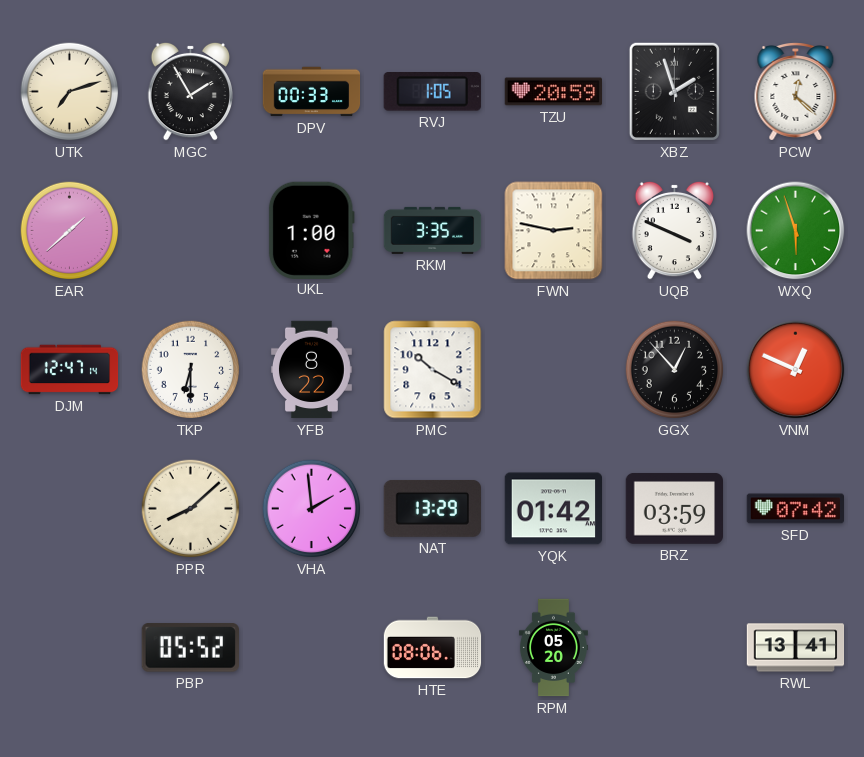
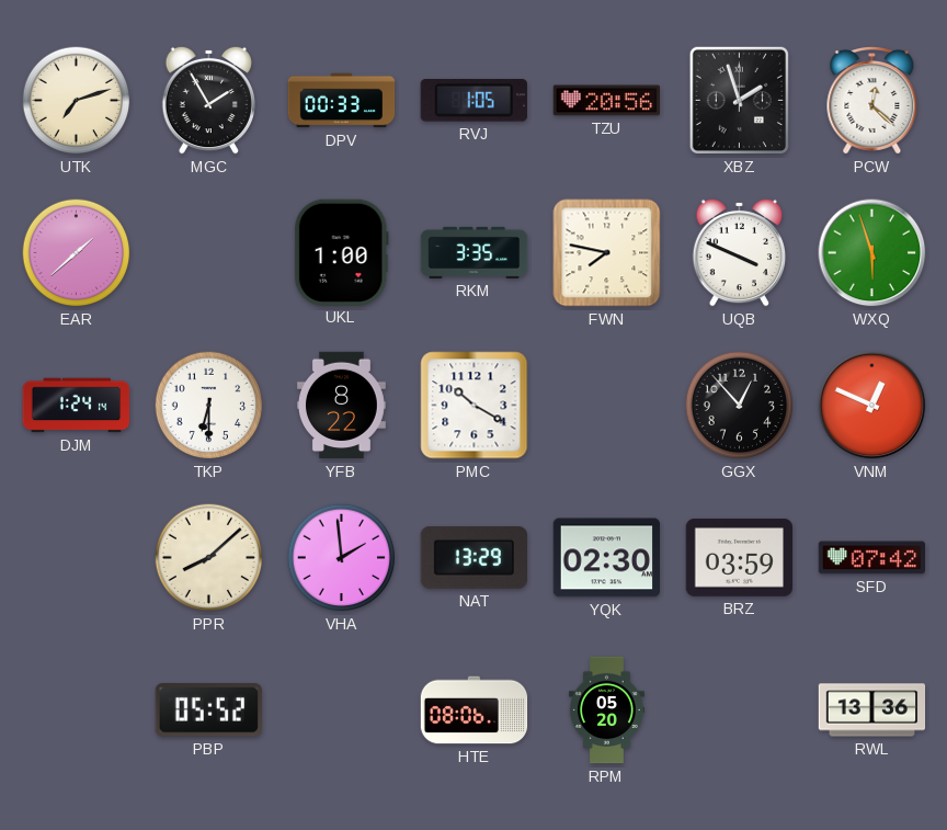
TZU: 20:59 -> 20:56
FWN: 2:47 -> 7:47
DJM: 12:47 -> 1:24
YQK: 01:42 -> 02:30
RWL: 13:41 -> 13:36
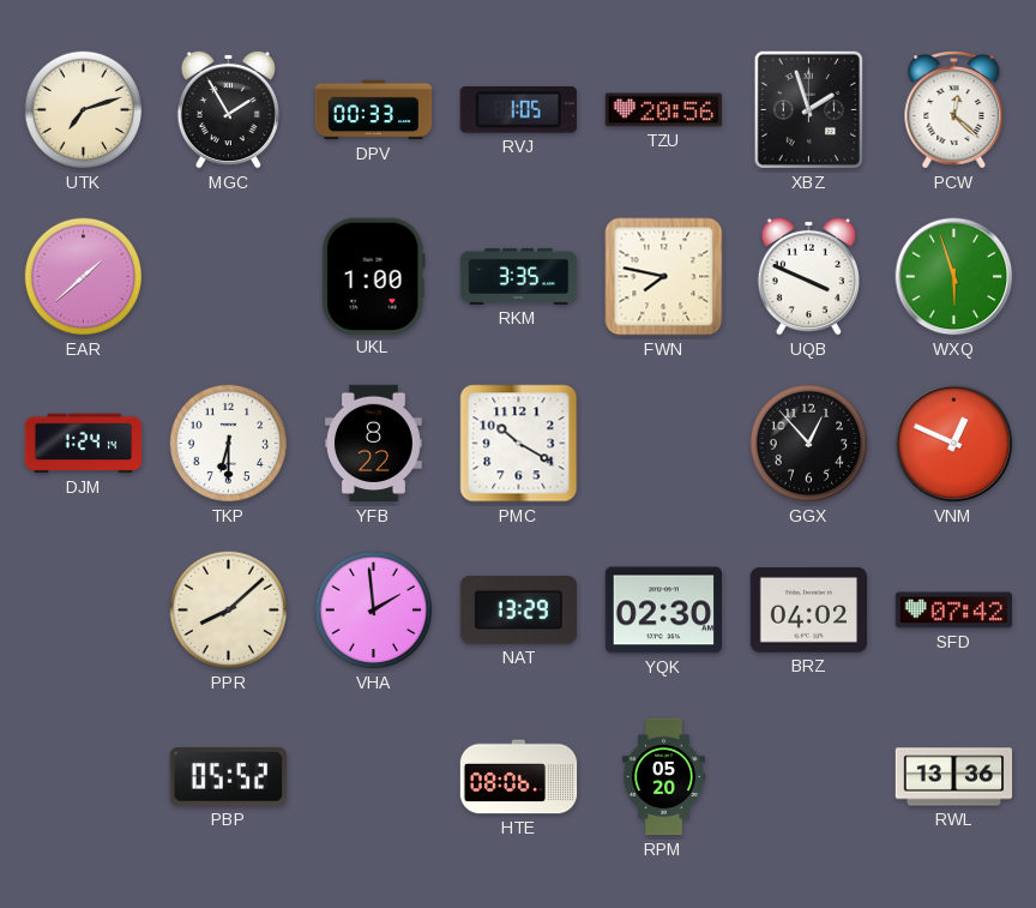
BRZ: 03:59 -> 04:02
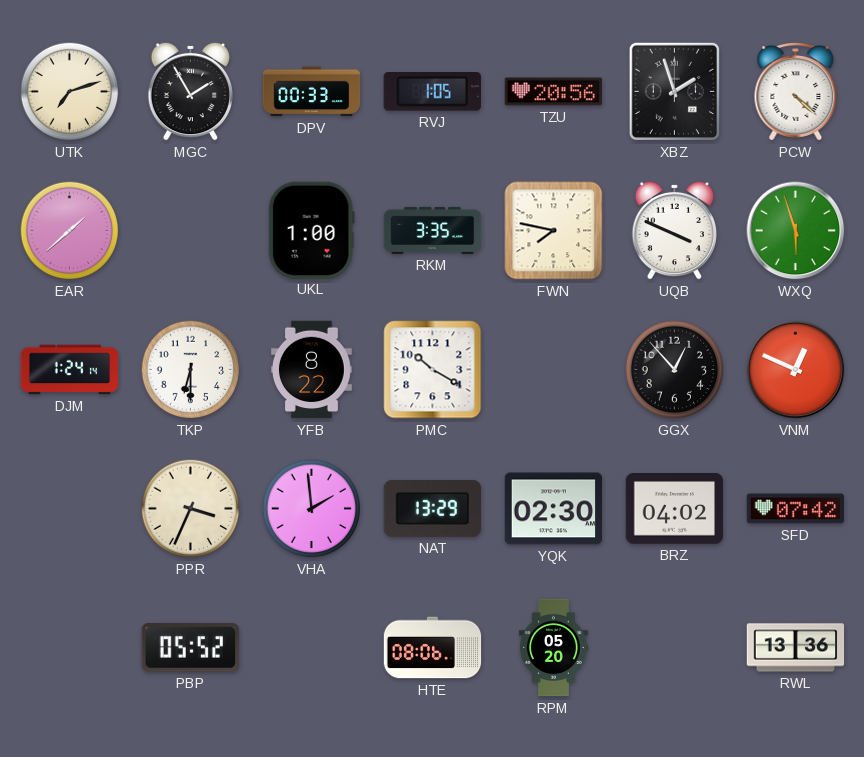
PCW: 12:22 -> 4:22
PPR: 8:08 -> 3:34
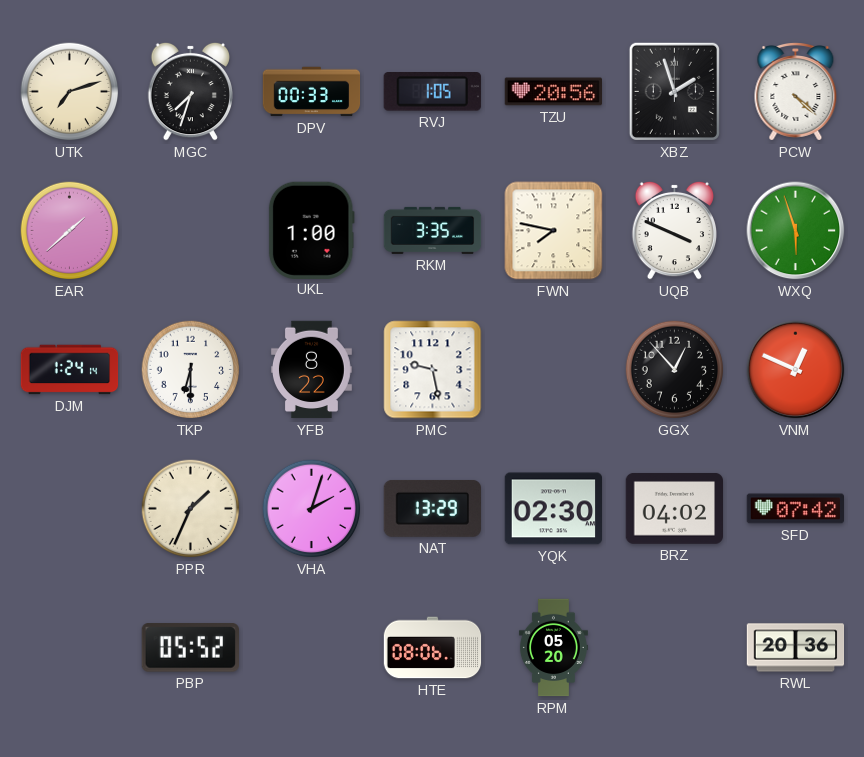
MGC: 1:55 -> 7:33
PMC: 10:20 -> 9:28
PPR: 3:34 -> 1:34
VHA: 1:59 -> 2:03
RWL: 13:36 -> 20:36
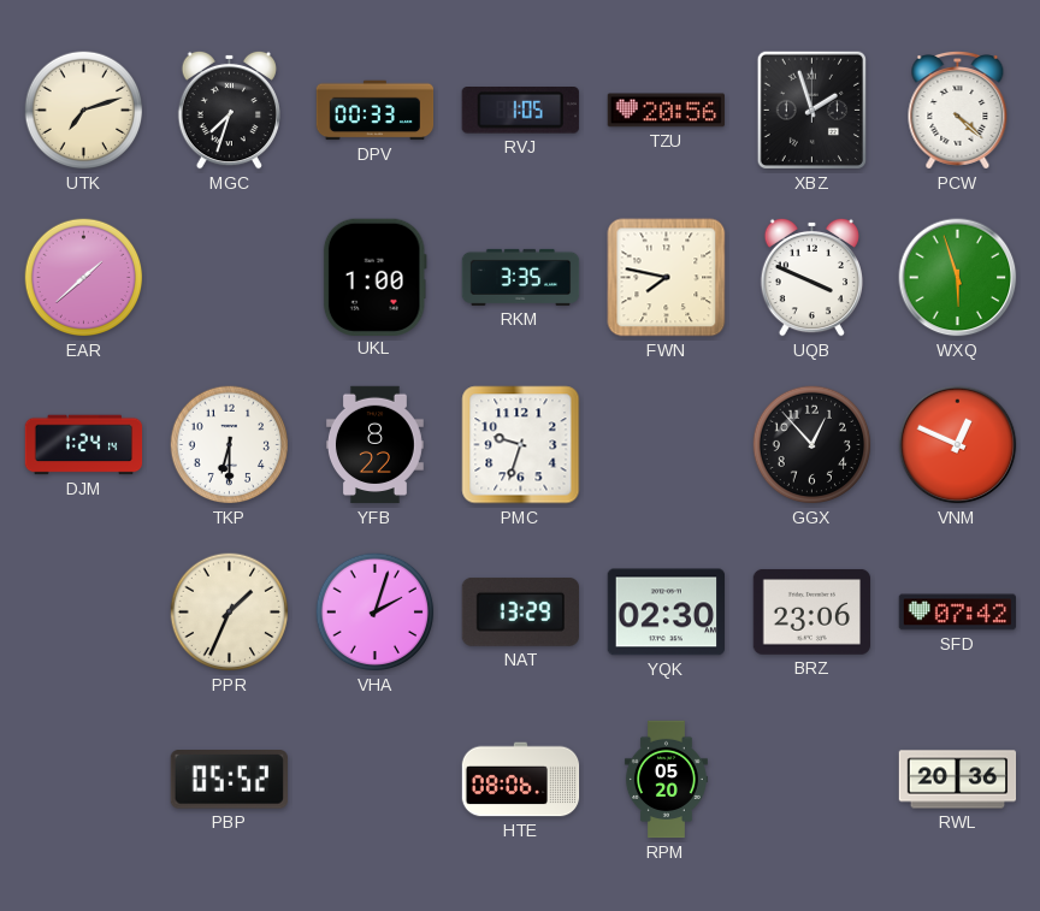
PMC: 9:28 -> 9:33
BRZ: 04:02 -> 23:06
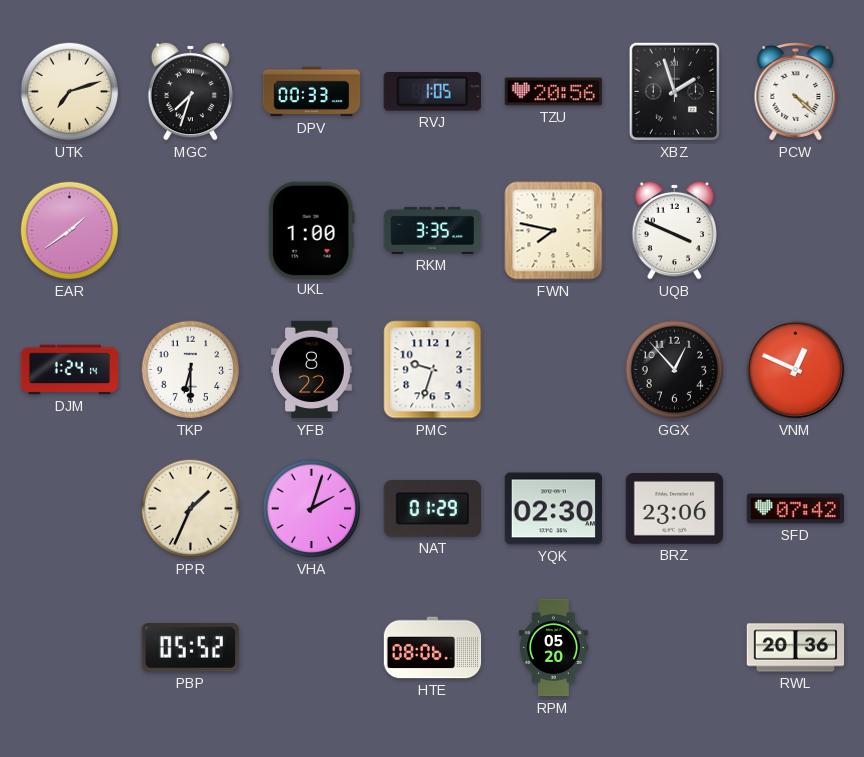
EAR: 1:38 -> 1:39
WXQ: 5:57 -> none
NAT: 13:29 -> 01:29
